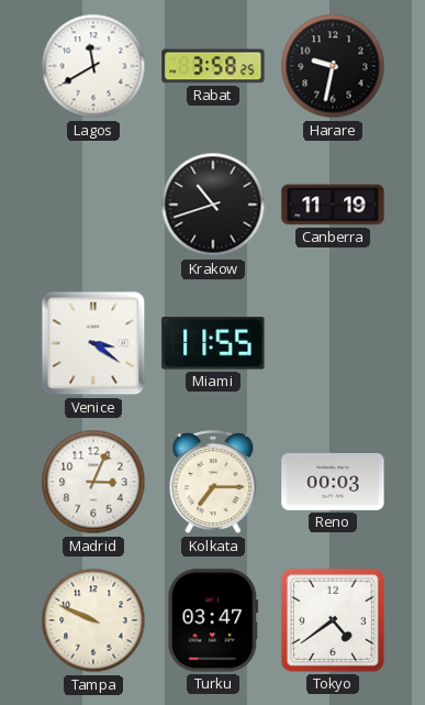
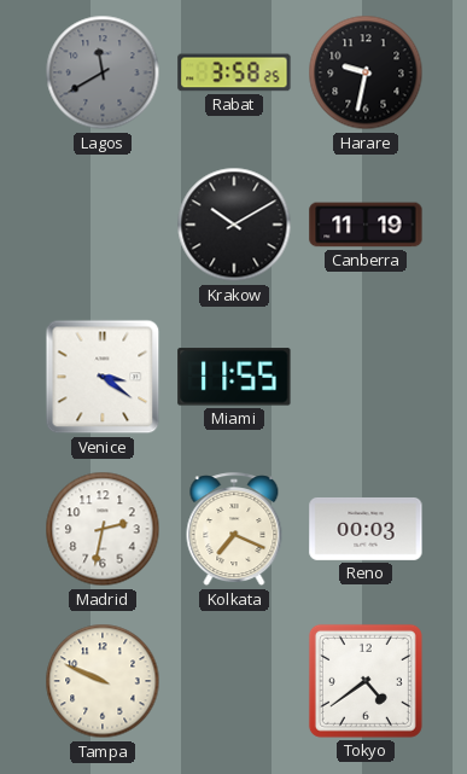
Lagos dial: white -> grey
Krakow: 10:42 -> 10:10
Madrid: 3:04 -> 2:32
Kolkata: 7:15 -> 7:19
Turku: 03:47 -> none
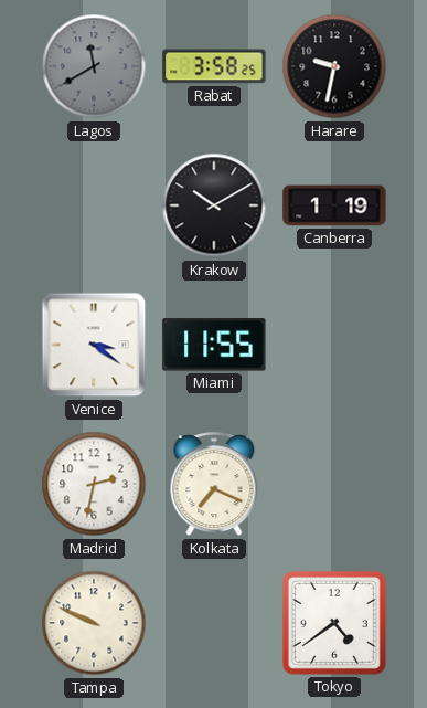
Canberra: 11:19 -> 1:19
Reno: 00:03 -> none
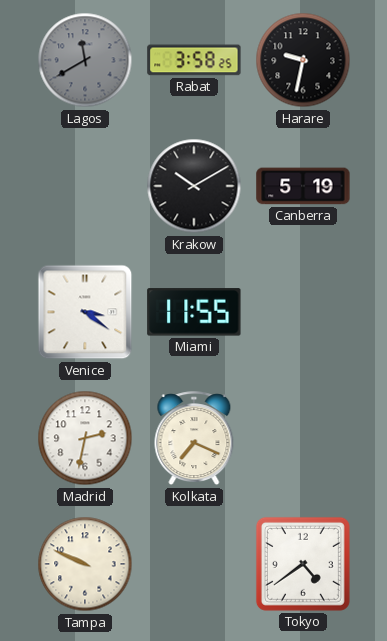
Canberra: 1:19 -> 5:19
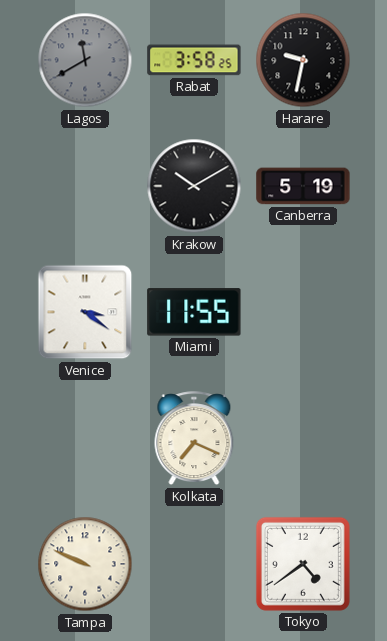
Madrid: 2:32 -> none
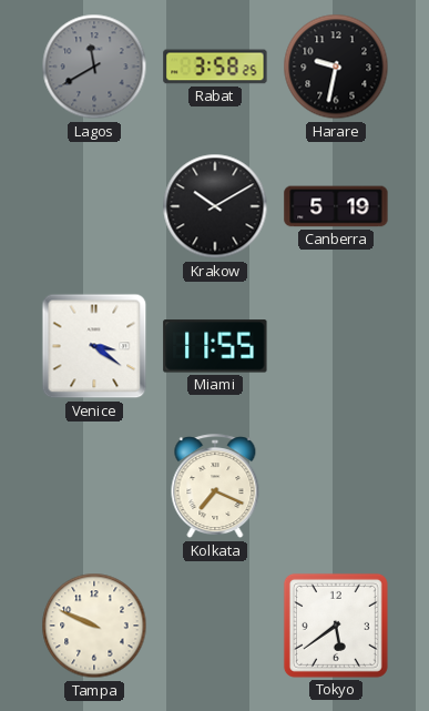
Tokyo: 4:39 -> 5:39
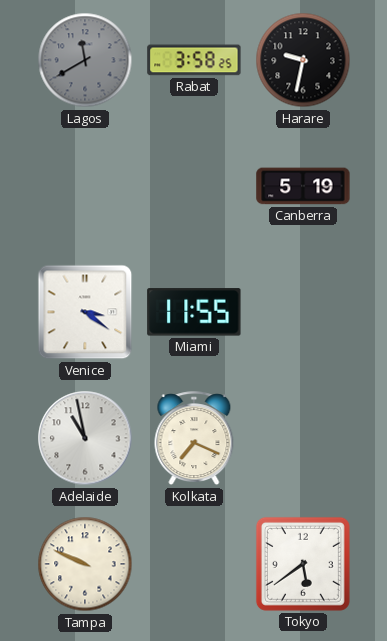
Krakow: 10:10 -> none
Adelaide: none -> 10:58
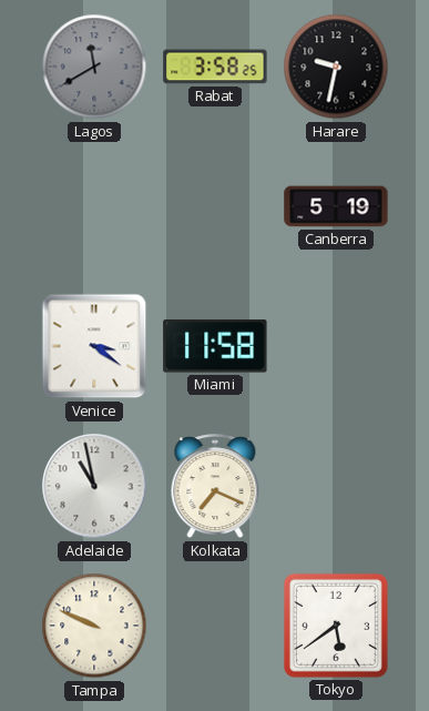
Miami: 11:55 -> 11:58
